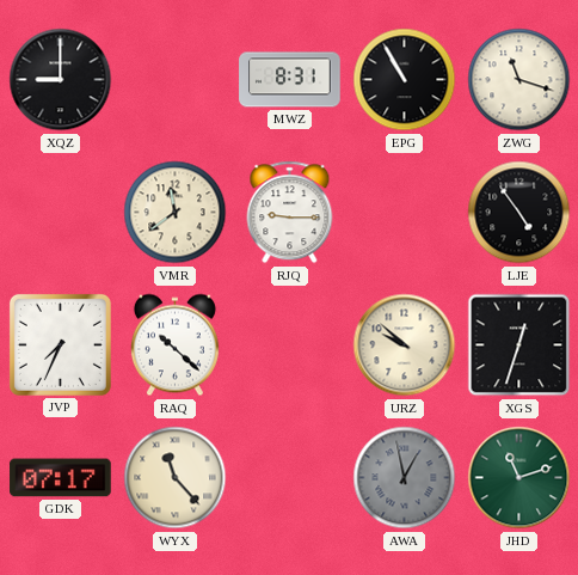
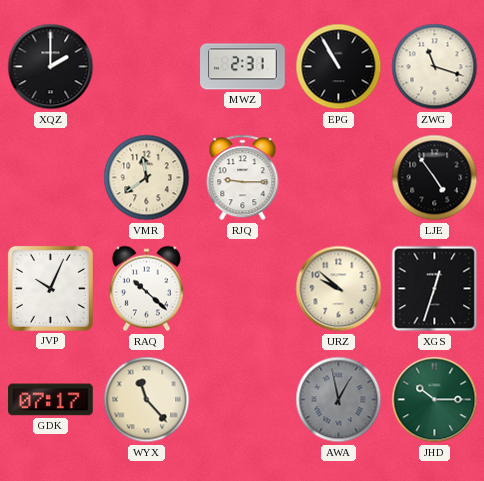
XQZ: 9:00 -> 2:00
MWZ: 8:31 -> 2:31
JVP: 7:34 -> 10:04
JHD: 11:12 -> 10:15
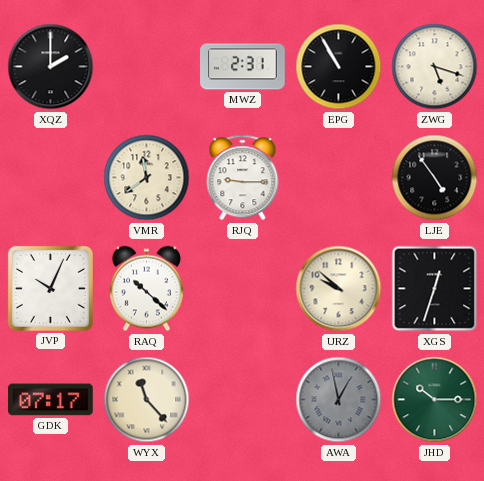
ZWG: 11:18 -> 5:18
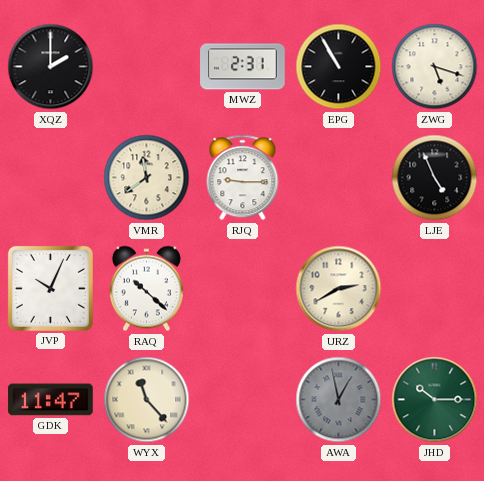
LJE: 4:54 -> 4:56
URZ: 9:52 -> 2:40
XGS: 12:33 -> none
GDK: 07:17 -> 11:47
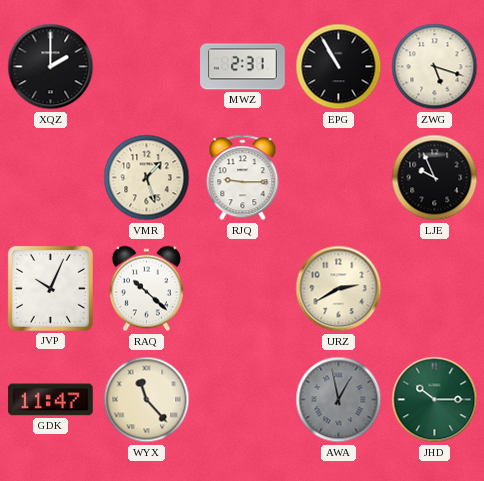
VMR: 11:39 -> 1:27
LJE: 4:56 -> 9:56
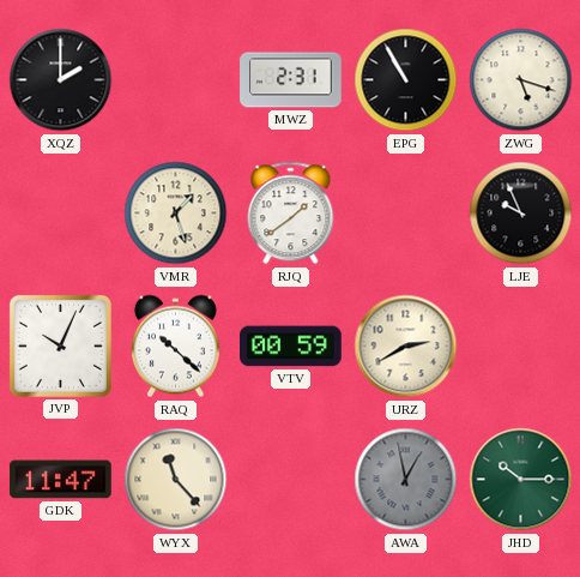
RJQ: 9:15 -> 1:39
VTV: none -> 00:59
